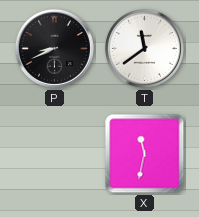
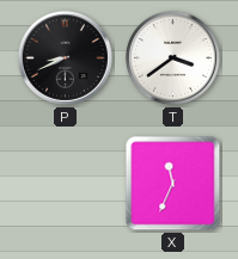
T: 11:39 -> 3:39
X: 11:32 -> 11:34
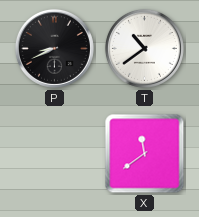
T: 3:39 -> 10:39
X: 11:34 -> 11:39
